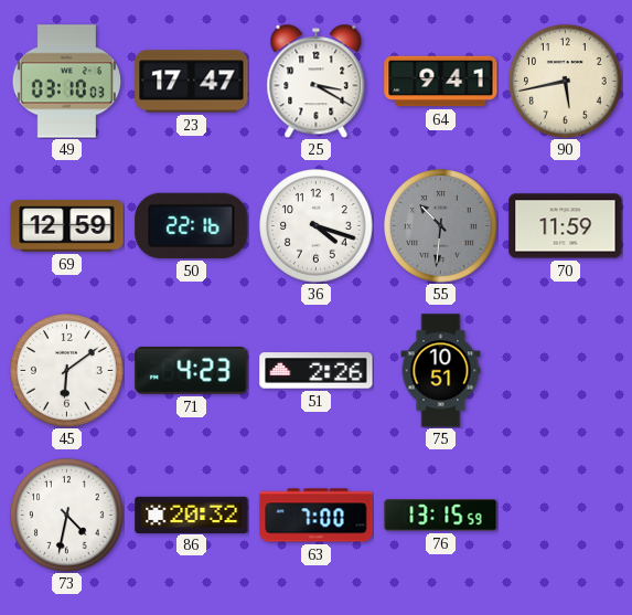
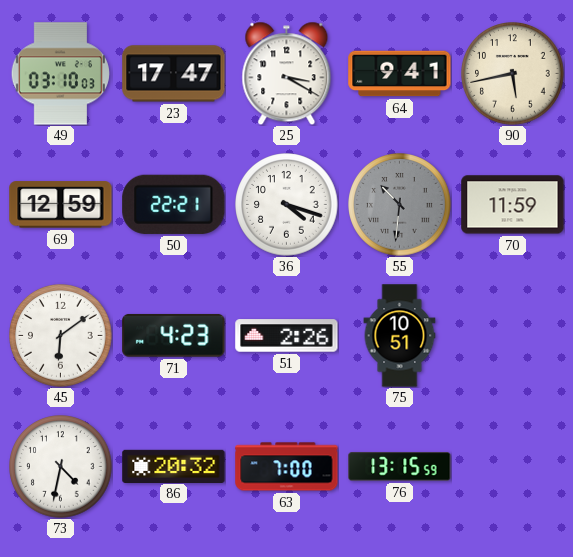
50: 22:16 -> 22:21
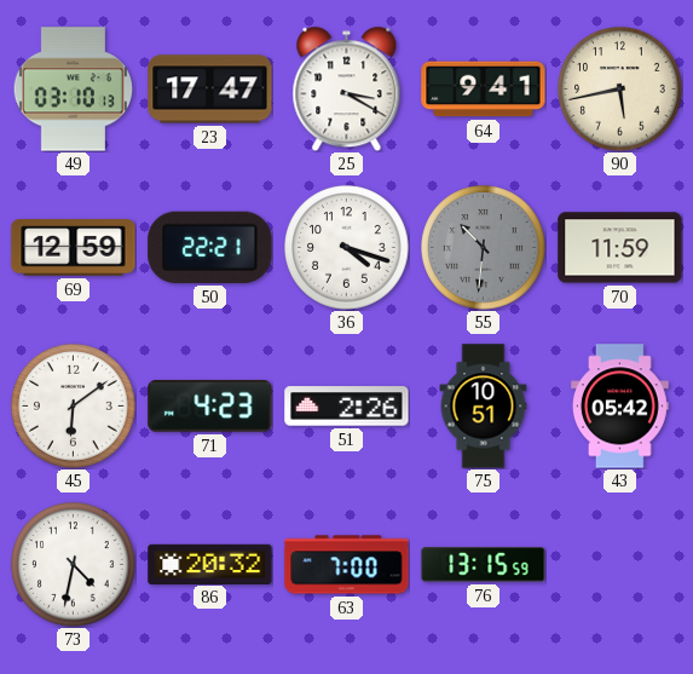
49: 03:10:03 -> 03:10:13
43: none -> 05:42
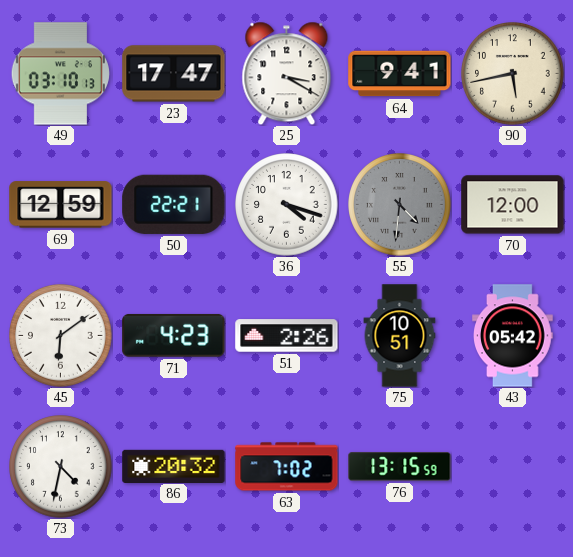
55: 10:31 -> 4:31
70: 11:59 -> 12:00
63: 7:00 -> 7:02
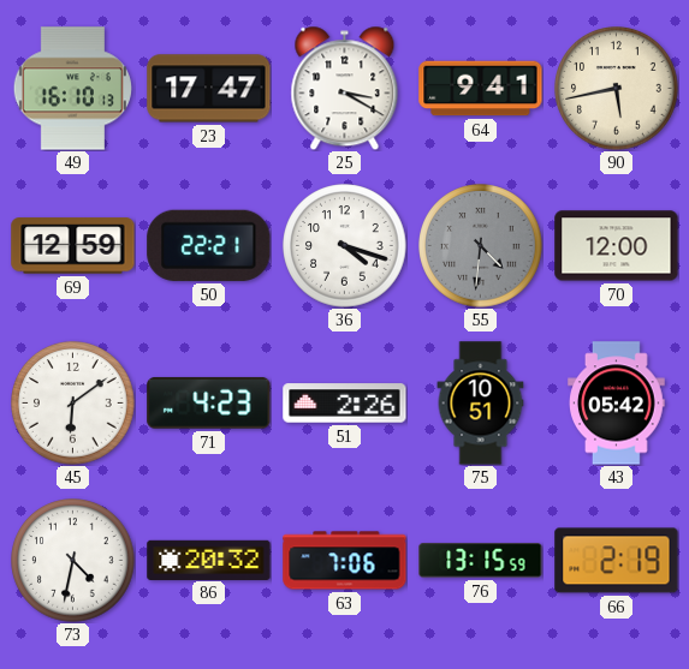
49: 03:10 -> 16:10
63: 7:02 -> 7:06
66: none -> 2:19
